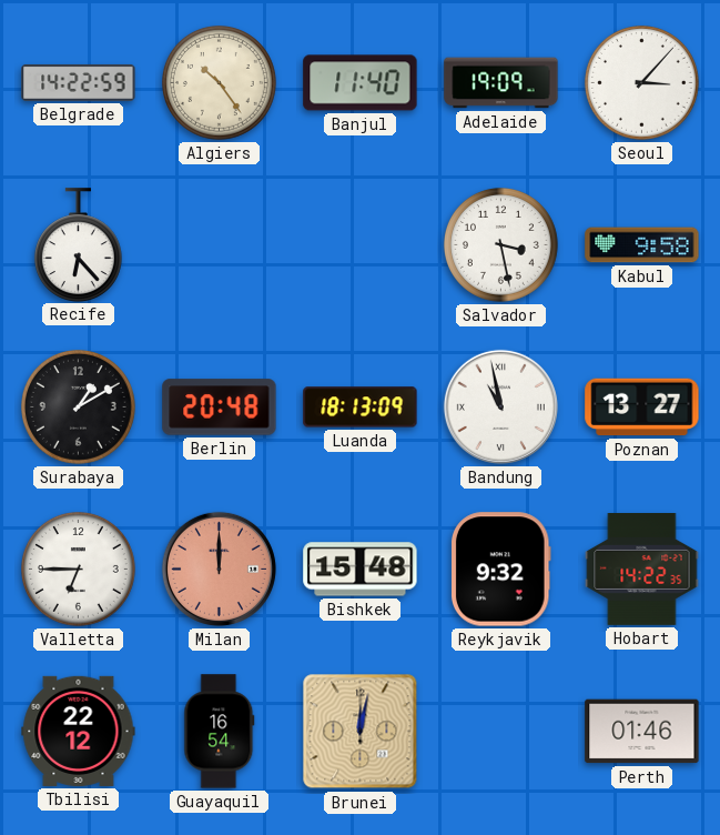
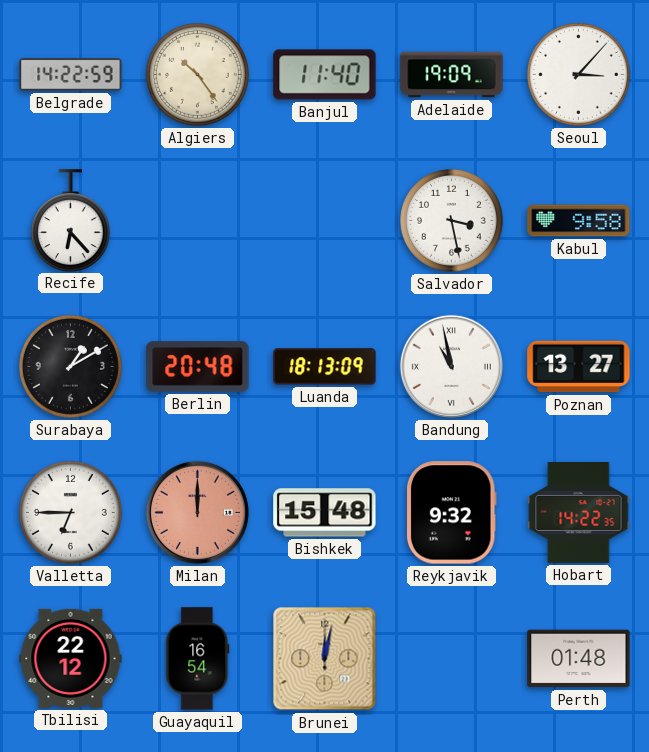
Perth: 01:46 -> 01:48
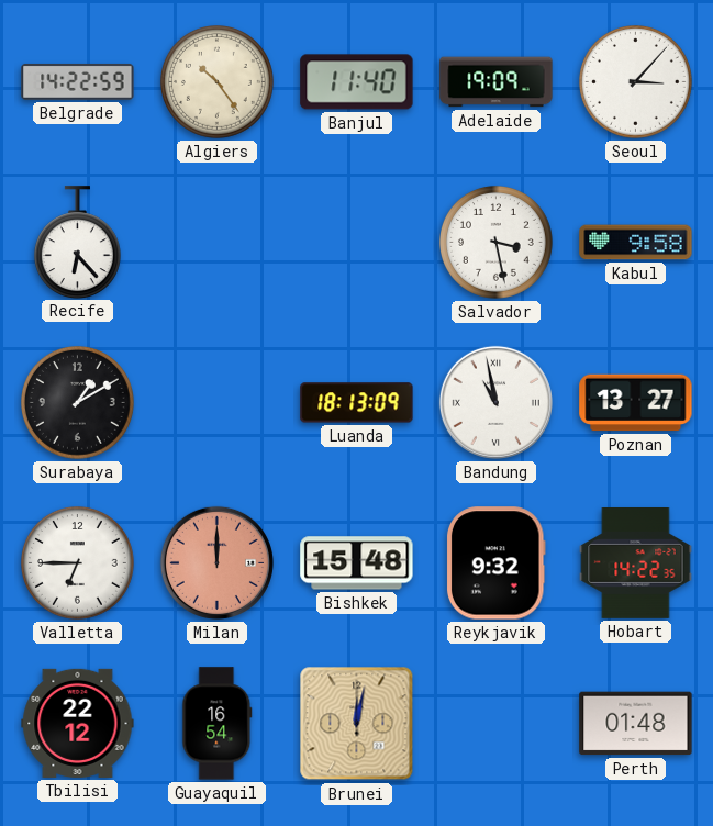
Berlin: 20:48 -> none
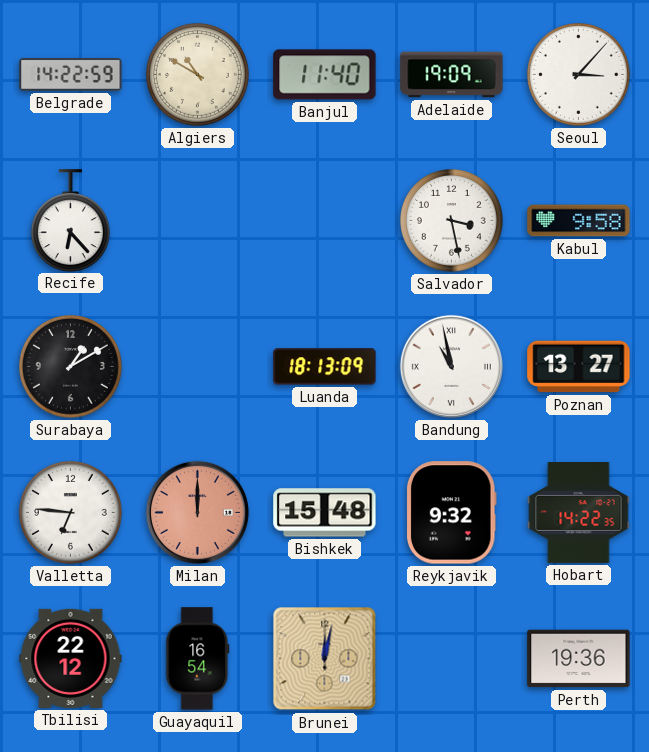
Algiers: 10:24 -> 10:50
Valletta: 6:45 -> 6:46
Perth: 01:48 -> 19:36
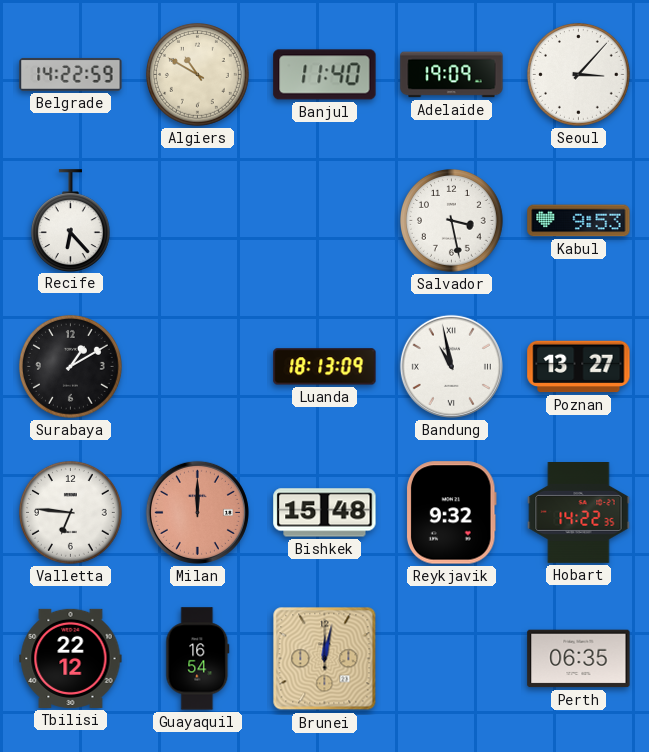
Kabul: 9:58 -> 9:53
Perth: 19:36 -> 06:35
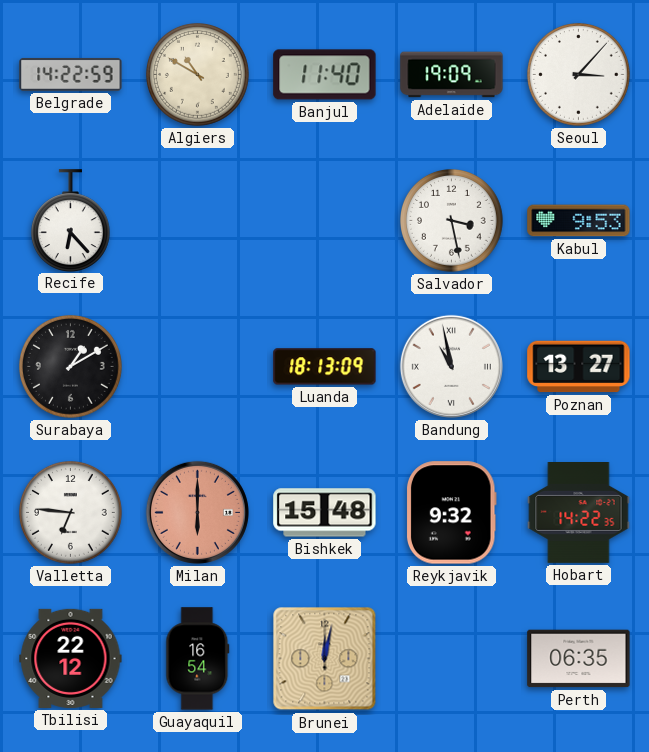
Milan: 12:00 -> 6:00
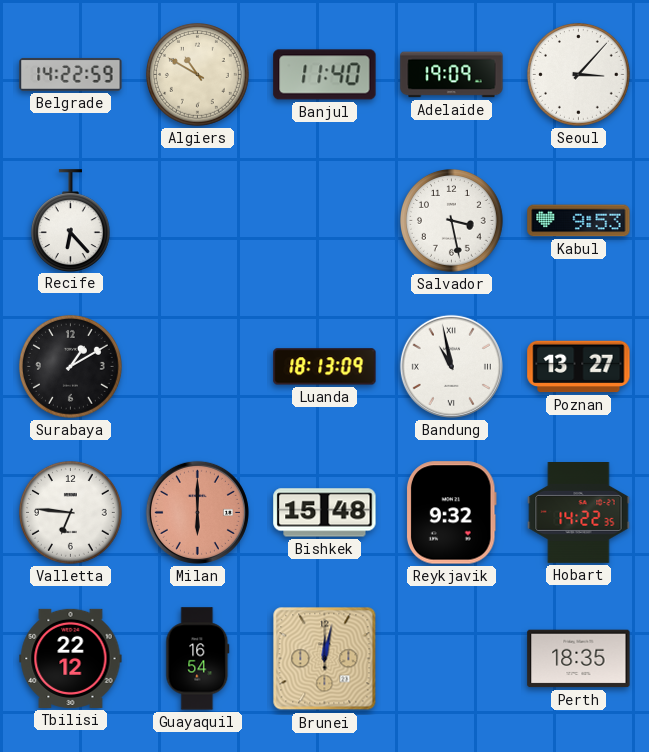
Perth: 06:35 -> 18:35
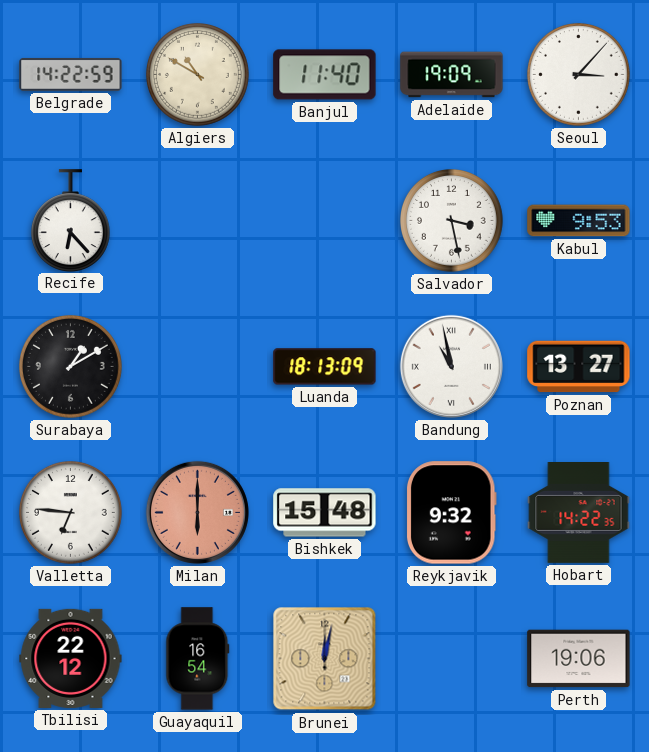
Perth: 18:35 -> 19:06
